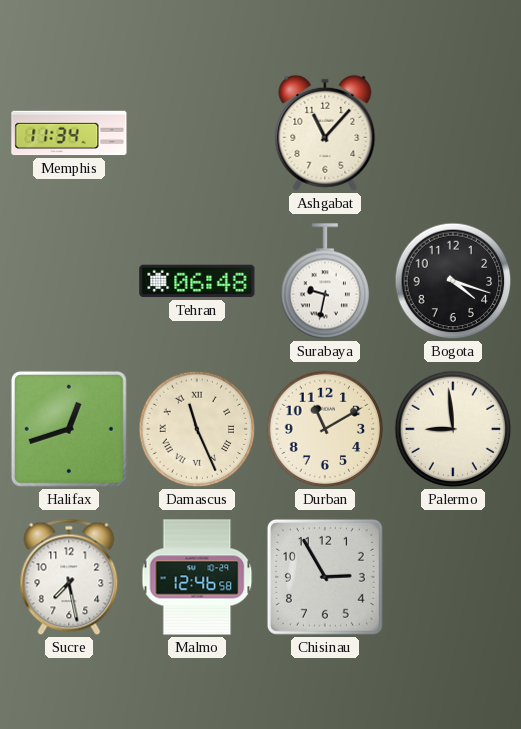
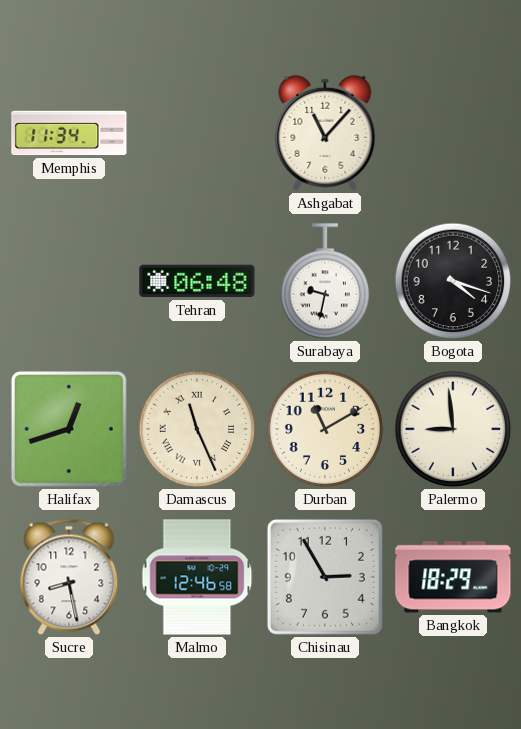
Sucre: 7:28 -> 8:28
Bangkok: none -> 18:29
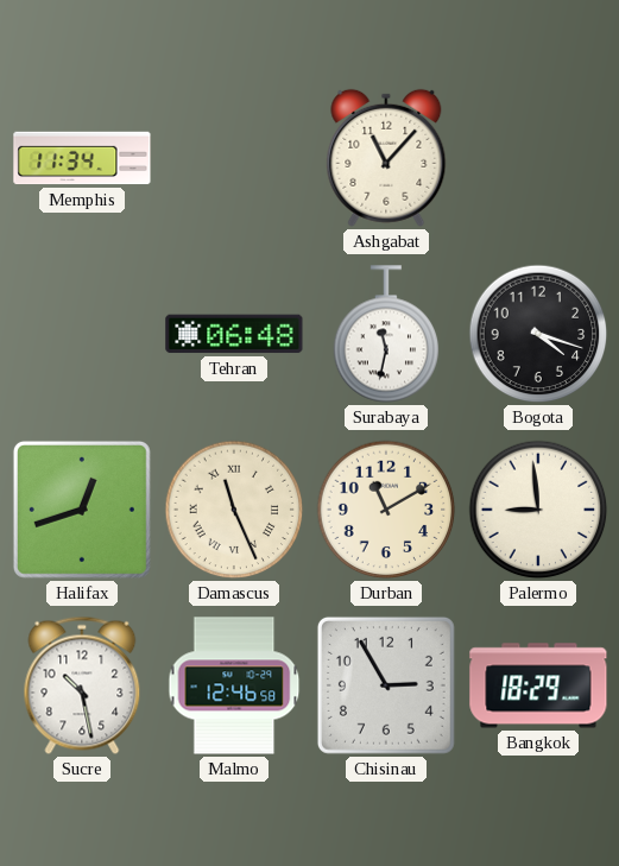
Surabaya: 9:32 -> 11:32
Sucre: 8:28 -> 10:28
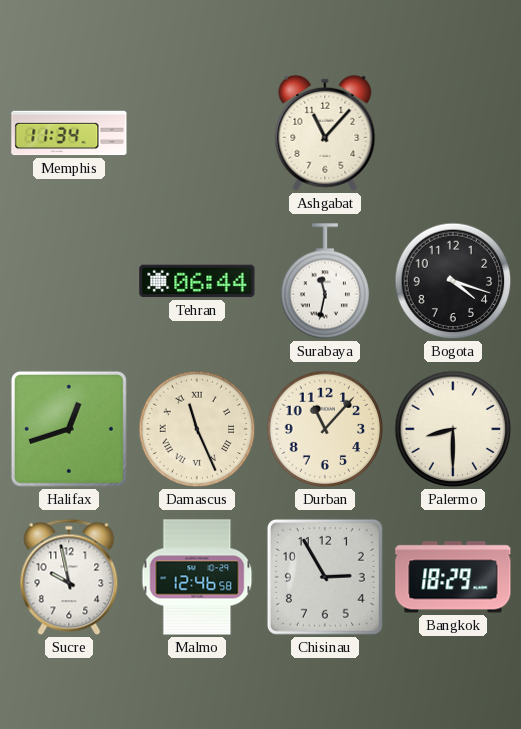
Tehran: 06:48 -> 06:44
Durban: 11:10 -> 11:07
Palermo: 8:59 -> 8:30
Sucre: 10:28 -> 9:58
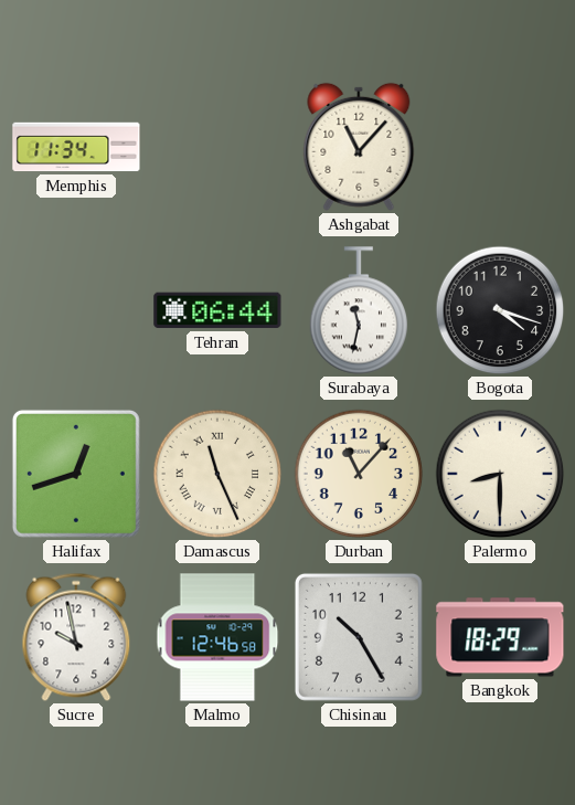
Chisinau: 2:55 -> 10:25
